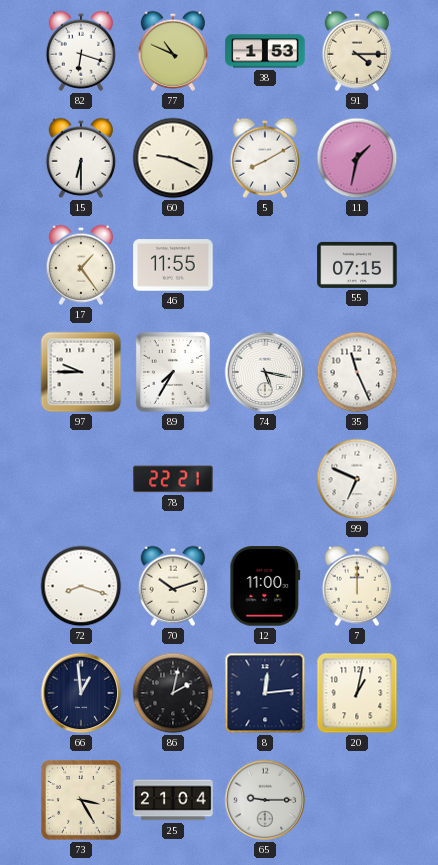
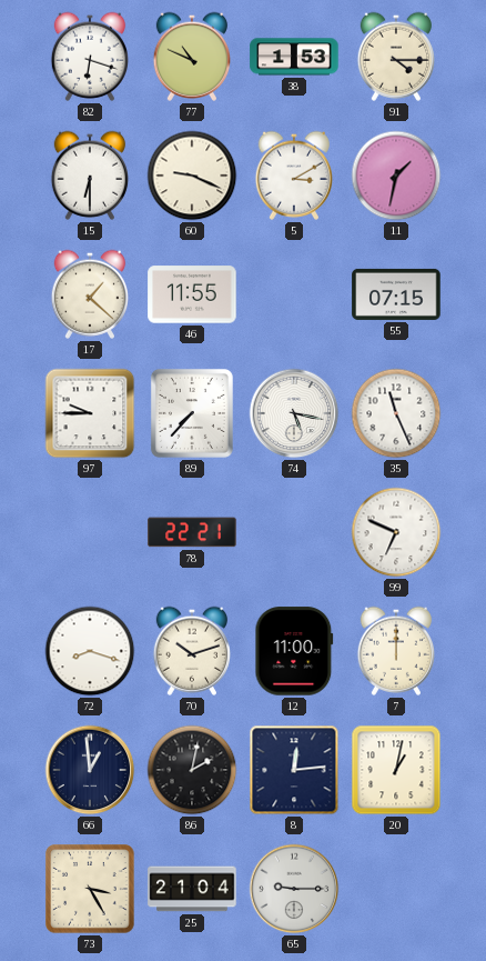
5: 8:10 -> 3:10
17: 1:24 -> 1:22
89: 7:35 -> 7:37
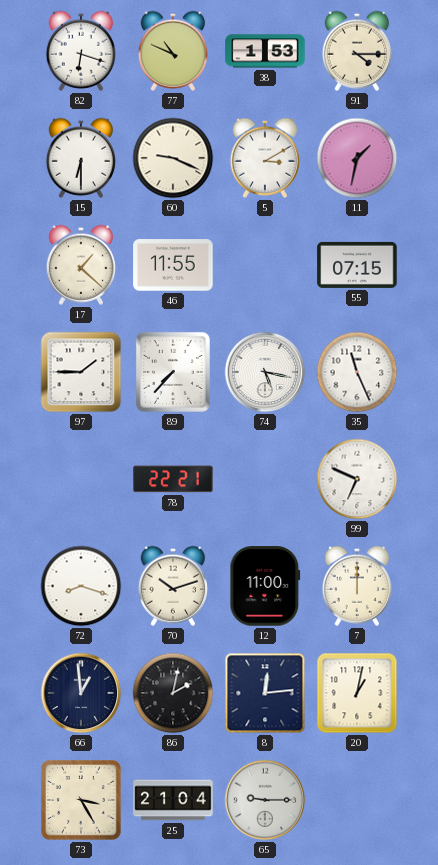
97: 9:45 -> 1:45
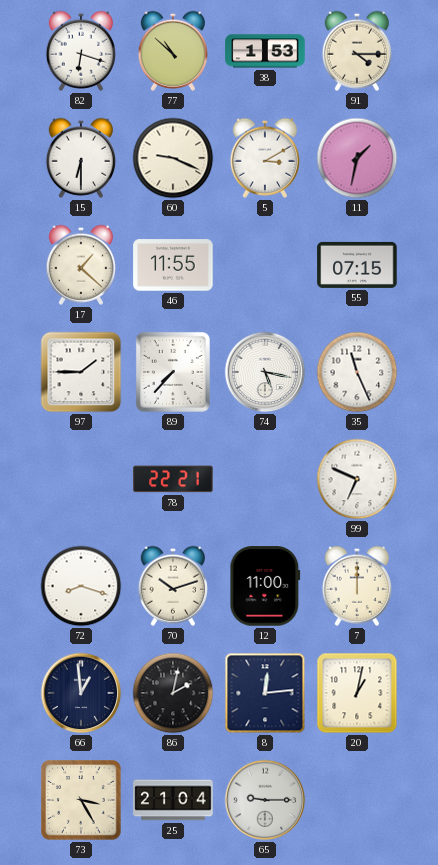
77: 10:49 -> 10:52
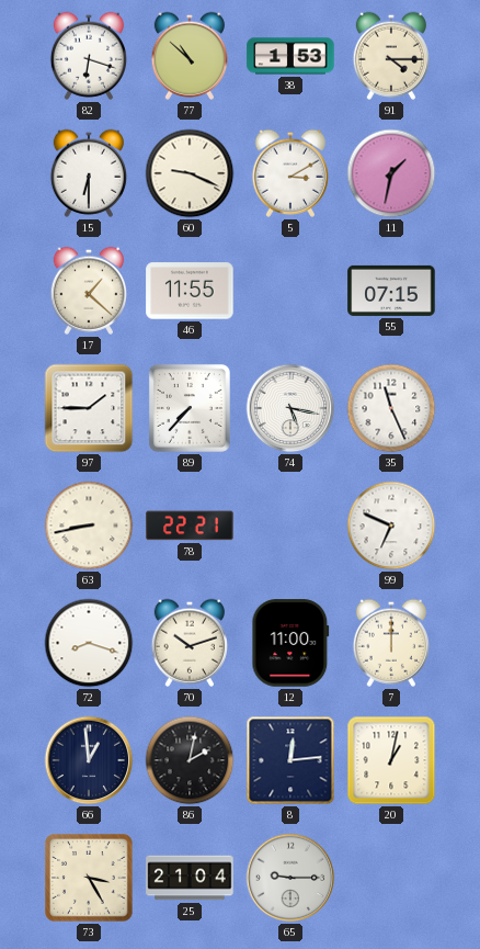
63: none -> 8:43
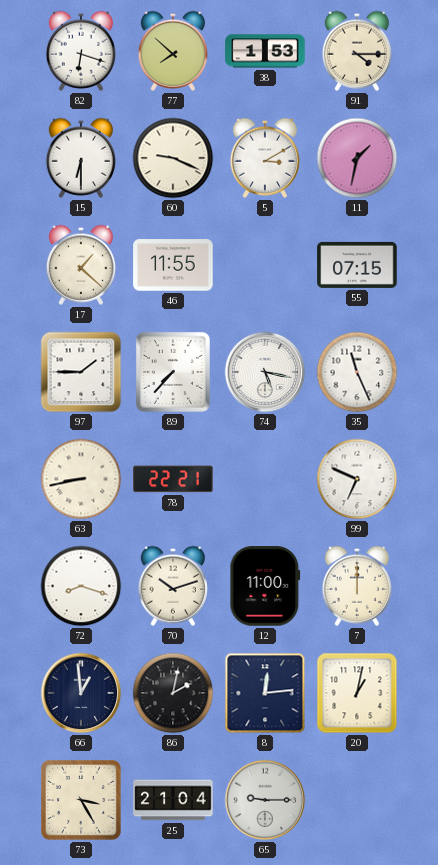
77: 10:52 -> 7:52
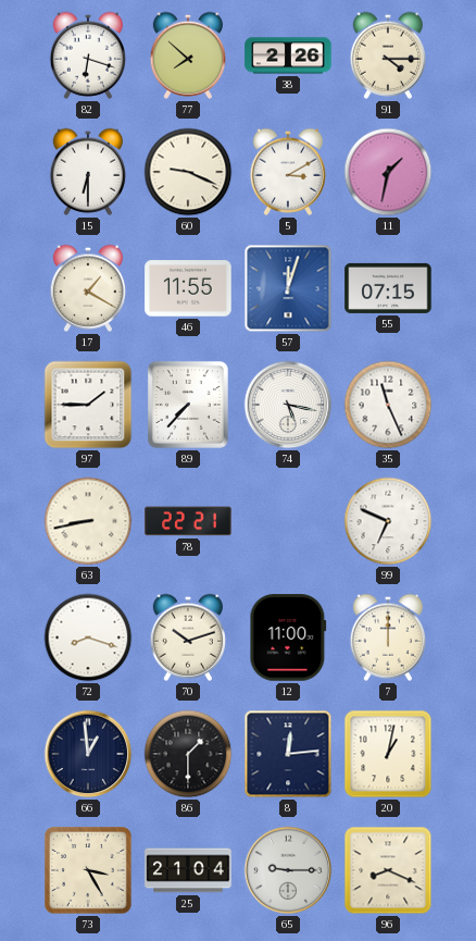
38: 1:53 -> 2:26
17: 1:22 -> 1:20
57: none -> 12:03
86: 2:02 -> 1:30
96: none -> 8:19
